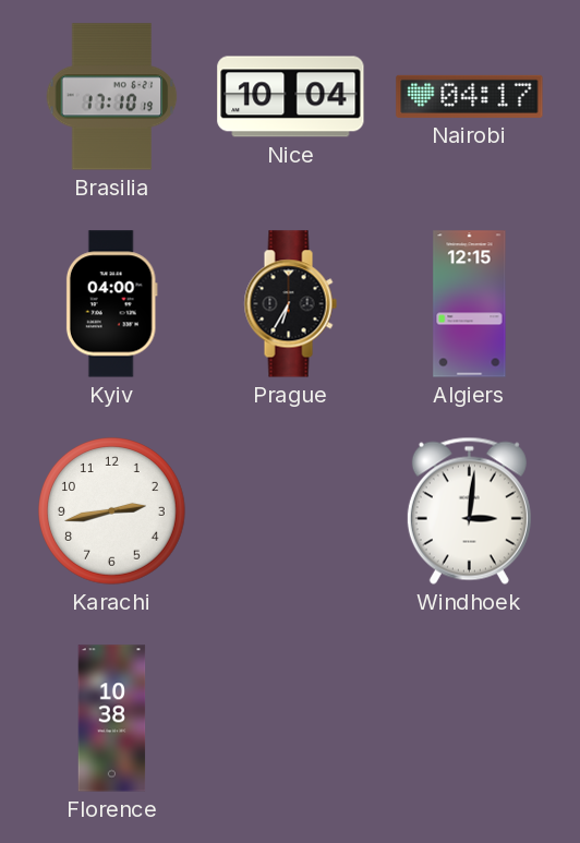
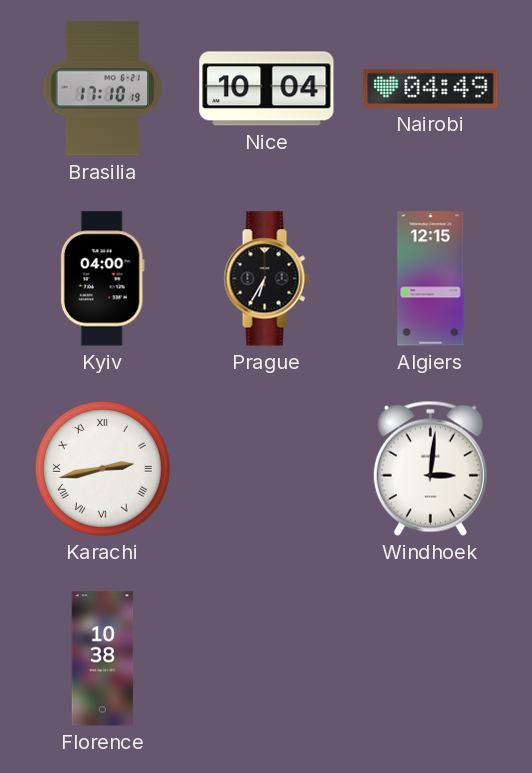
Nairobi: 04:17 -> 04:49
Karachi numerals: Arabic -> Roman
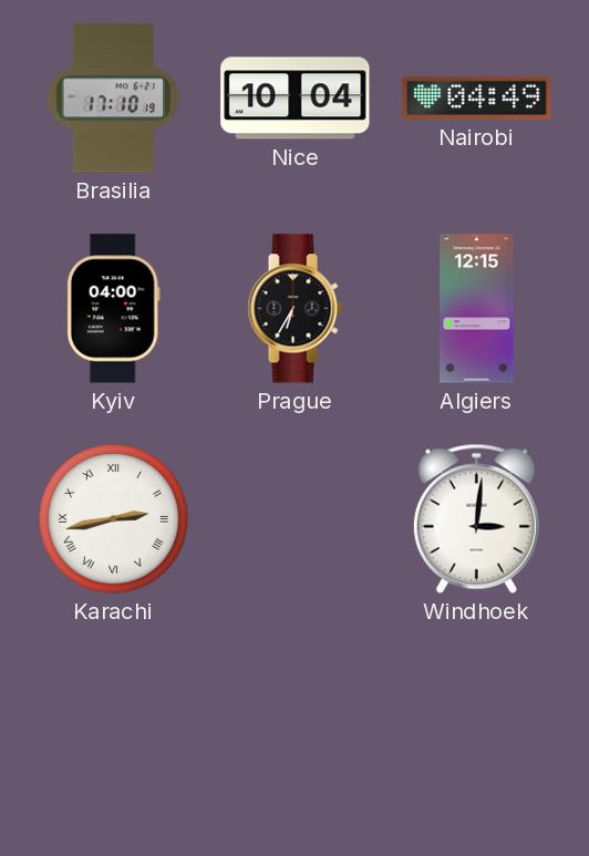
Florence: 10:38 -> none
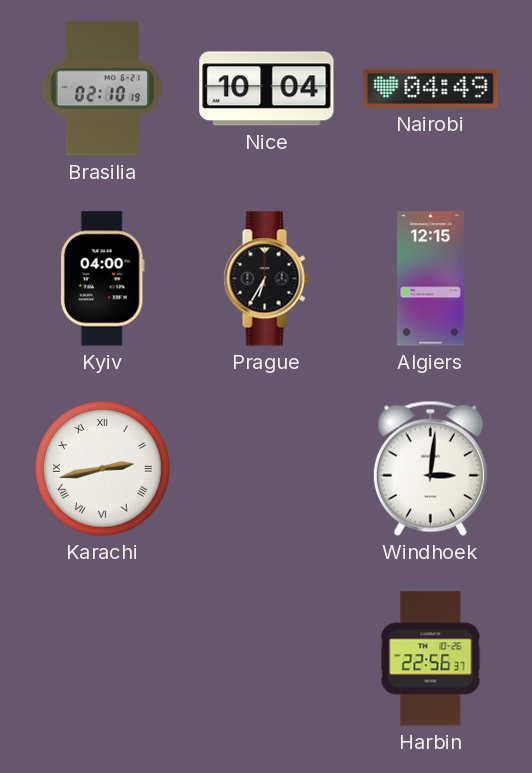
Brasilia: 17:10 -> 02:10
Harbin: none -> 22:56
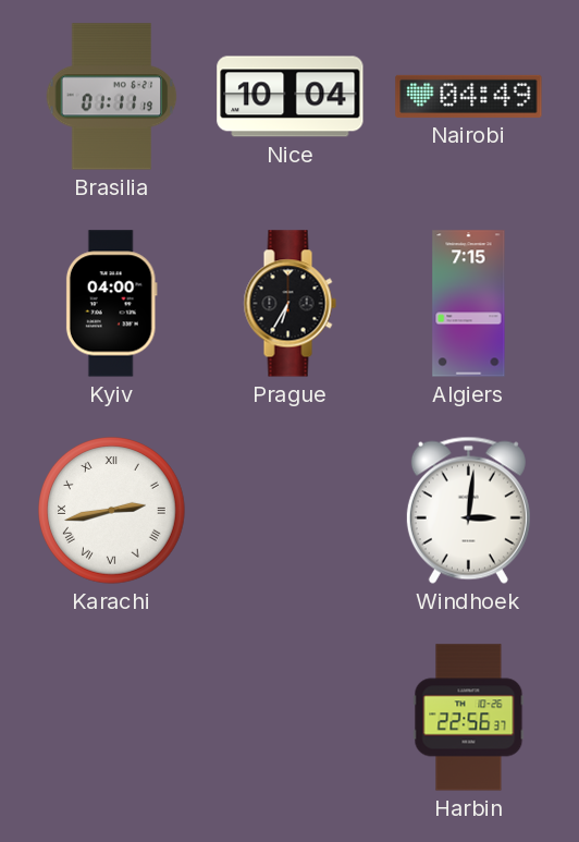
Brasilia: 02:10 -> 01:11
Algiers: 12:15 -> 7:15
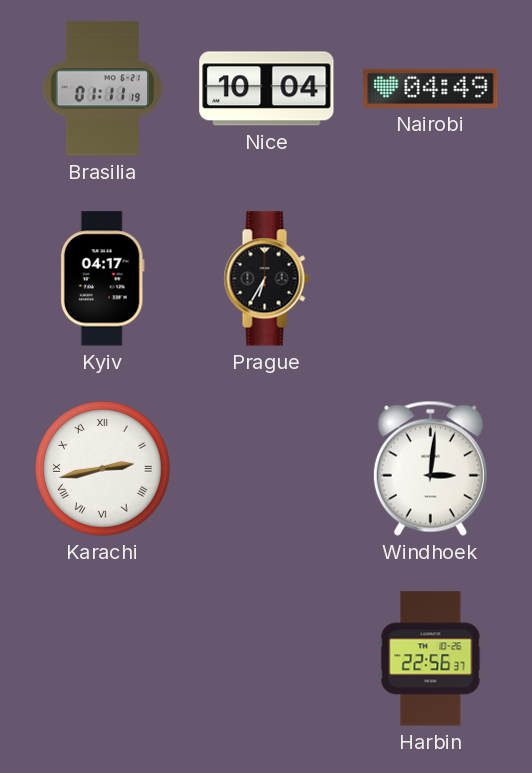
Kyiv: 04:00 -> 04:17
Algiers: 7:15 -> none
